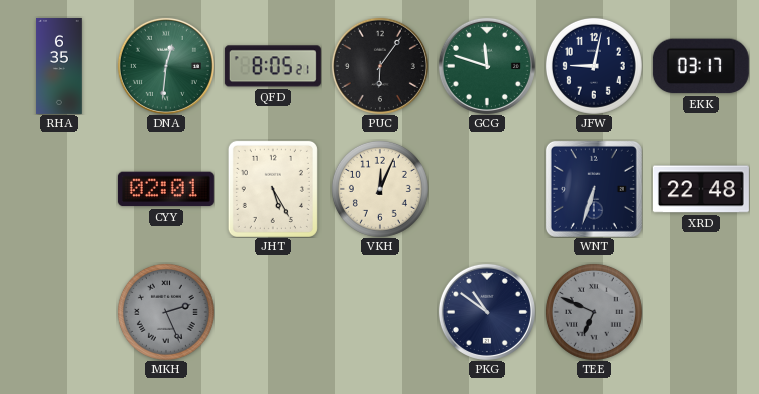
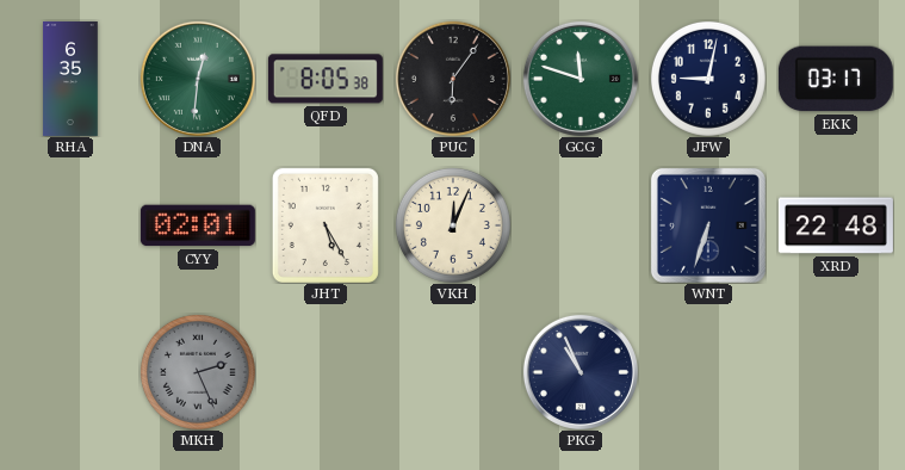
QFD: 8:05:21 -> 8:05:38
PKG: 10:51 -> 10:56
TEE: 6:49 -> none
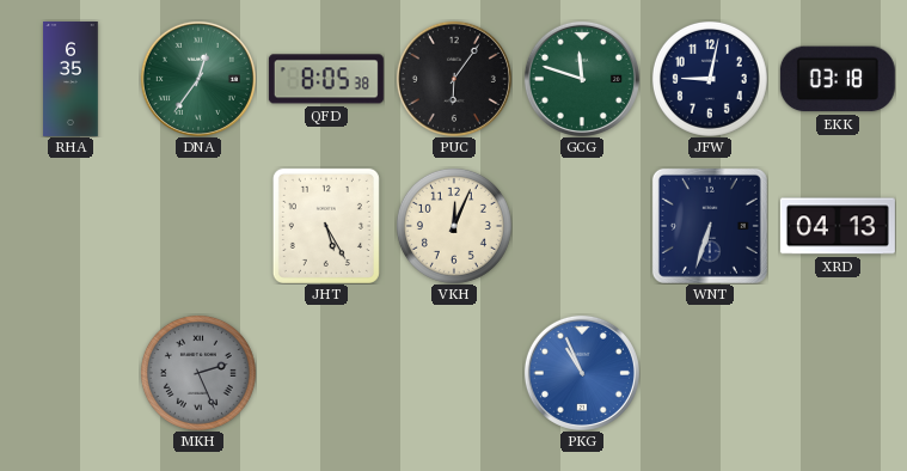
DNA: 12:31 -> 12:36
EKK: 03:17 -> 03:18
CYY: 02:01 -> none
XRD: 22:48 -> 04:13
PKG dial: navy -> blue
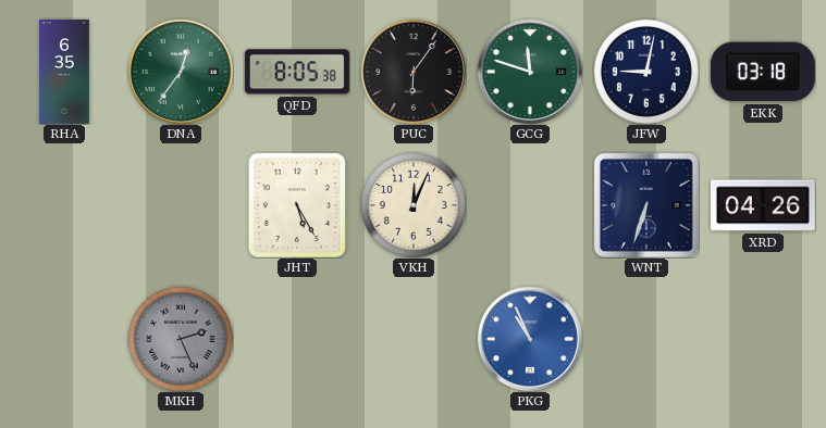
XRD: 04:13 -> 04:26
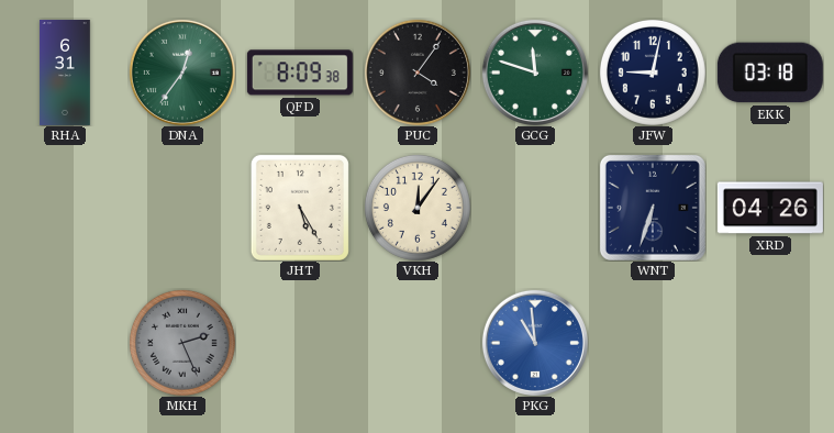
RHA: 6:35 -> 6:31
QFD: 8:05 -> 8:09
PUC: 6:06 -> 4:06
VKH: 12:04 -> 12:06
PKG: 10:56 -> 10:59
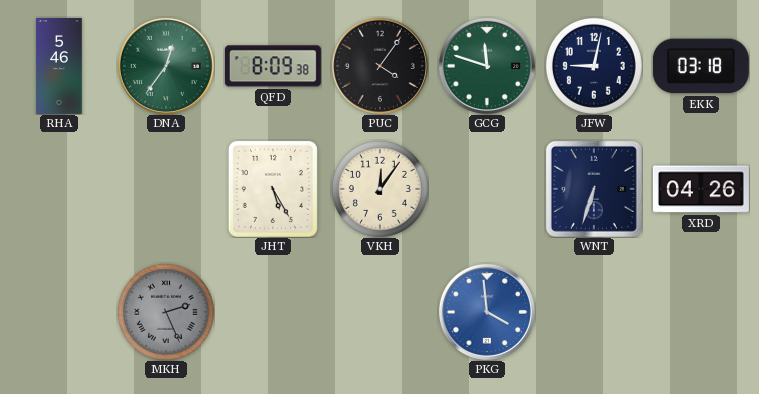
RHA: 6:31 -> 5:46
PKG: 10:59 -> 3:59
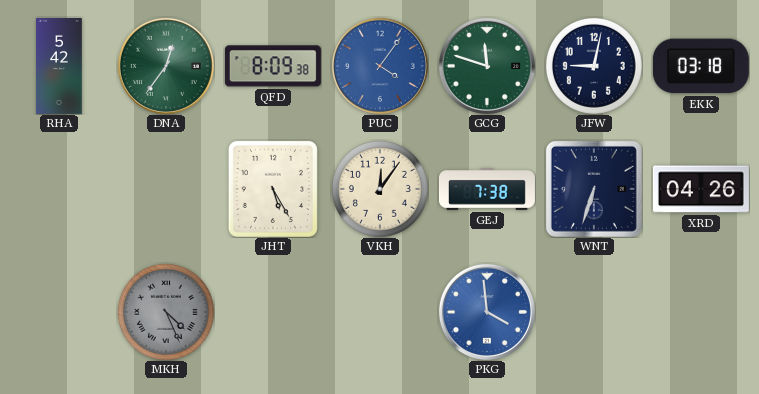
RHA: 5:46 -> 5:42
PUC dial: black -> blue
GEJ: none -> 7:38
MKH: 2:26 -> 4:26
